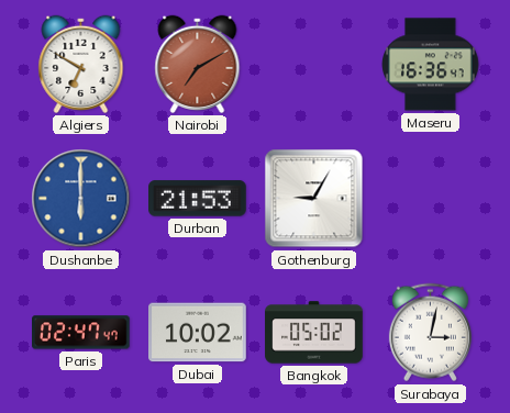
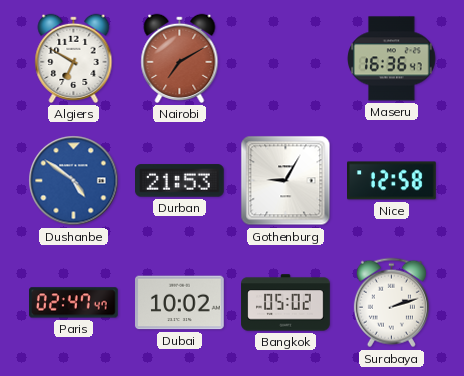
Dushanbe: 6:00 -> 4:51
Nice: none -> 12:58
Surabaya: 3:02 -> 2:12
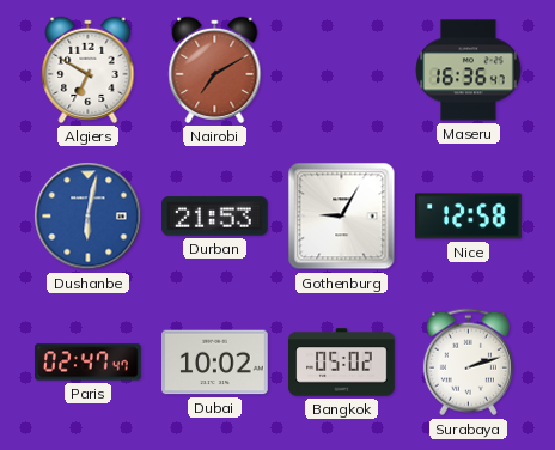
Dushanbe: 4:51 -> 6:02
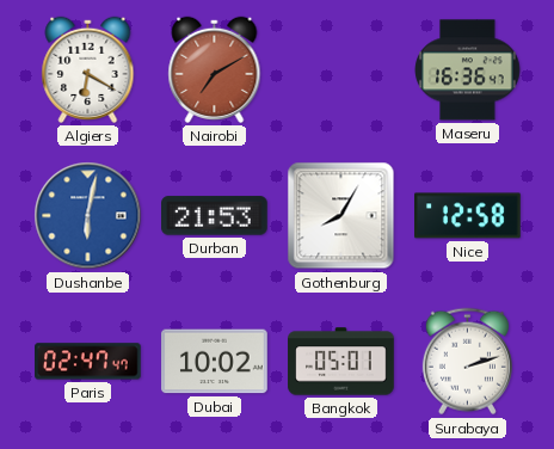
Algiers: 6:50 -> 6:20
Gothenburg: 9:05 -> 8:05
Bangkok: 05:02 -> 05:01
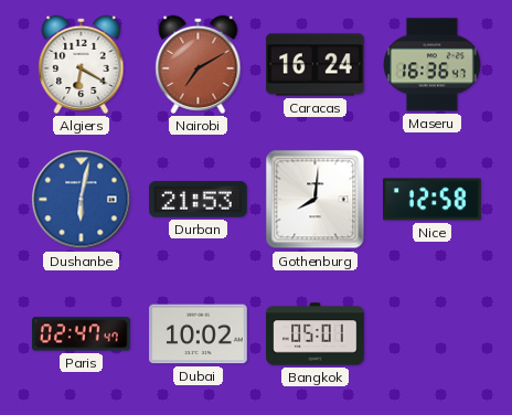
Caracas: none -> 16:24
Gothenburg: 8:05 -> 8:01
Surabaya: 2:12 -> none
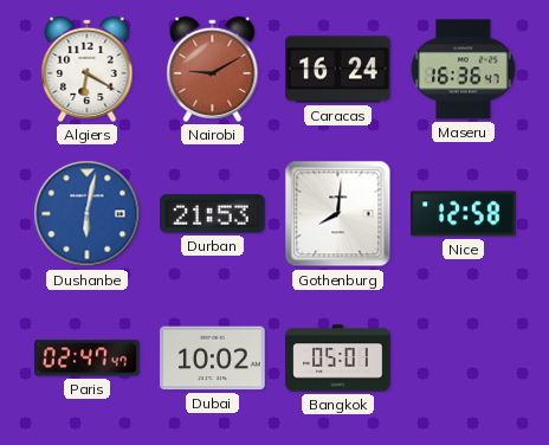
Nairobi: 7:10 -> 9:10
